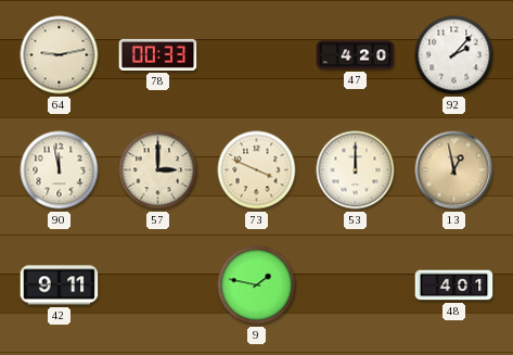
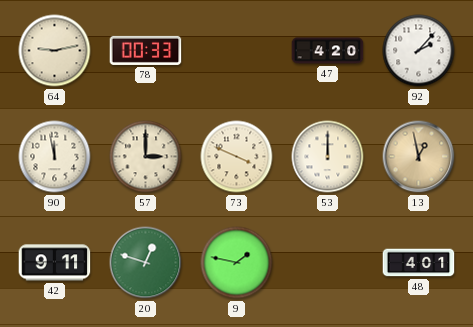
20: none -> 12:48
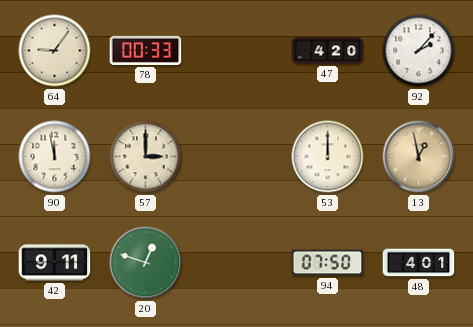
64: 9:13 -> 9:06
73: 3:49 -> none
9: 1:47 -> none
94: none -> 07:50
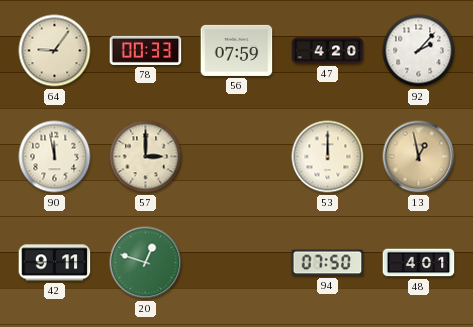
56: none -> 07:59
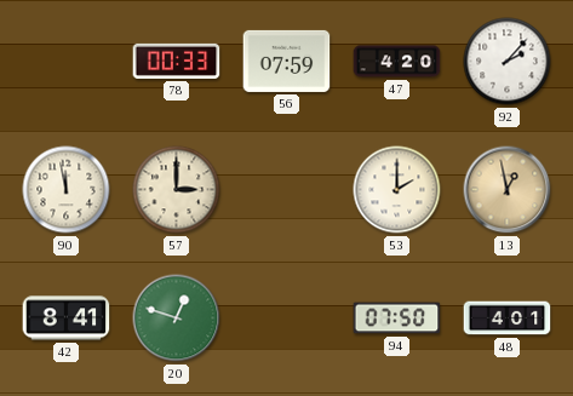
64: 9:06 -> none
53: 12:00 -> 2:00
42: 9:11 -> 8:41
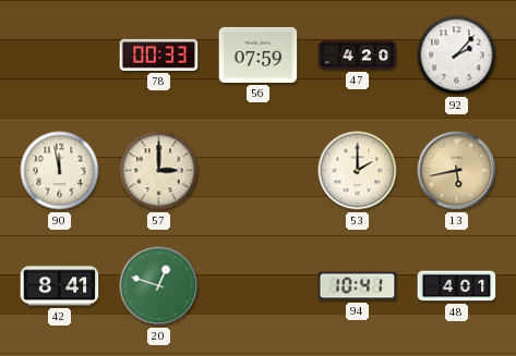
13: 12:58 -> 5:43
94: 07:50 -> 10:41
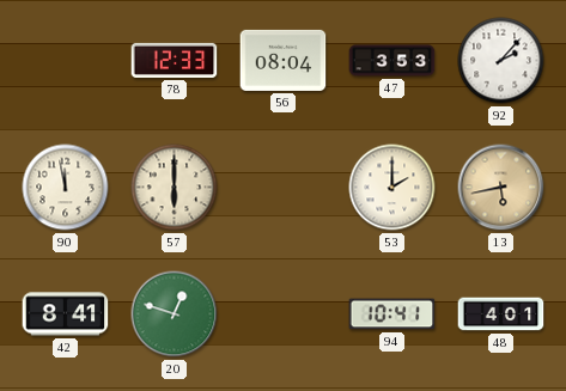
78: 00:33 -> 12:33
56: 07:59 -> 08:04
47: 4:20 -> 3:53
57: 3:00 -> 6:00
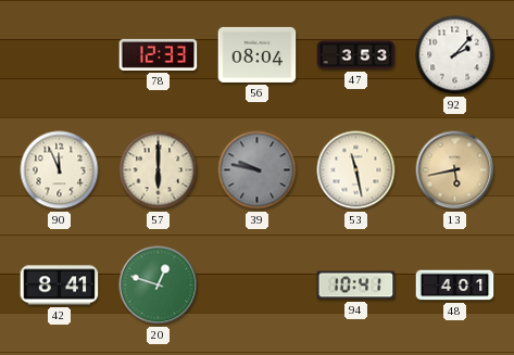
90: 11:58 -> 11:56
39: none -> 9:47
53: 2:00 -> 11:28
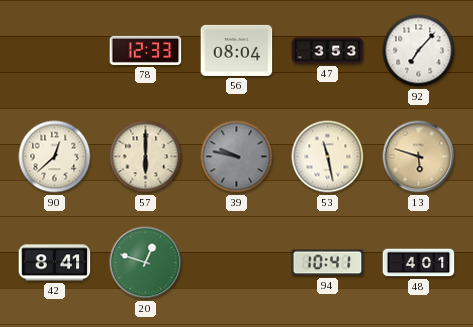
92: 2:07 -> 7:07
90: 11:56 -> 12:38
13: 5:43 -> 5:48
